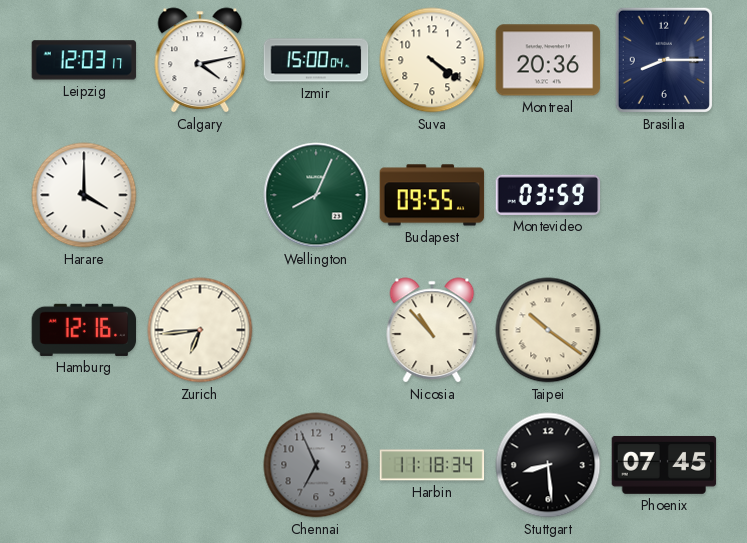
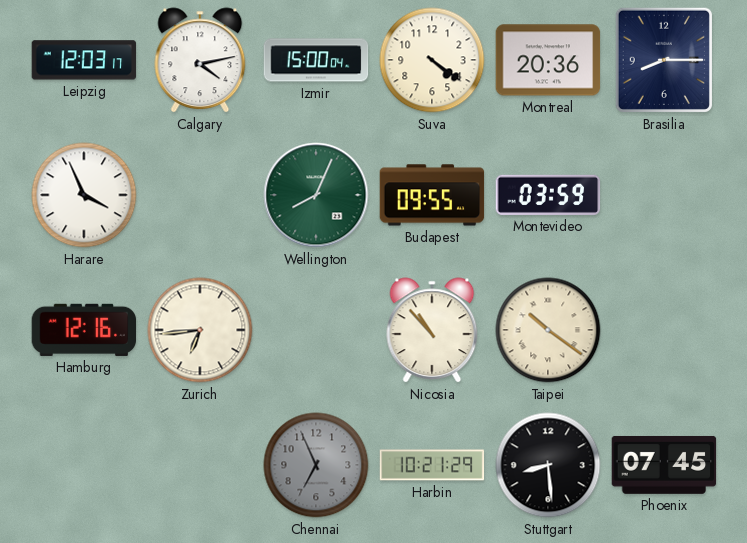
Harare: 4:00 -> 3:56
Harbin: 11:18 -> 10:21
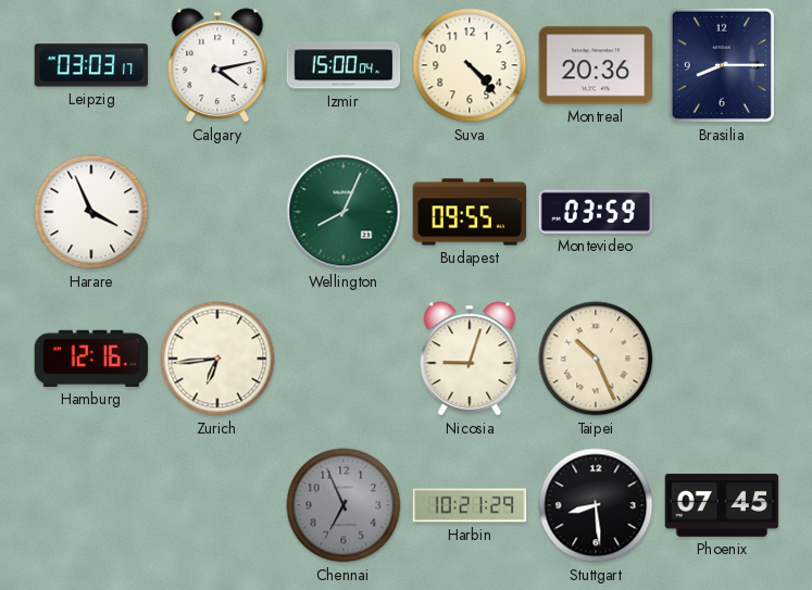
Leipzig: 12:03 -> 03:03
Suva: 4:21 -> 4:23
Nicosia: 10:53 -> 9:03
Taipei: 10:21 -> 10:26
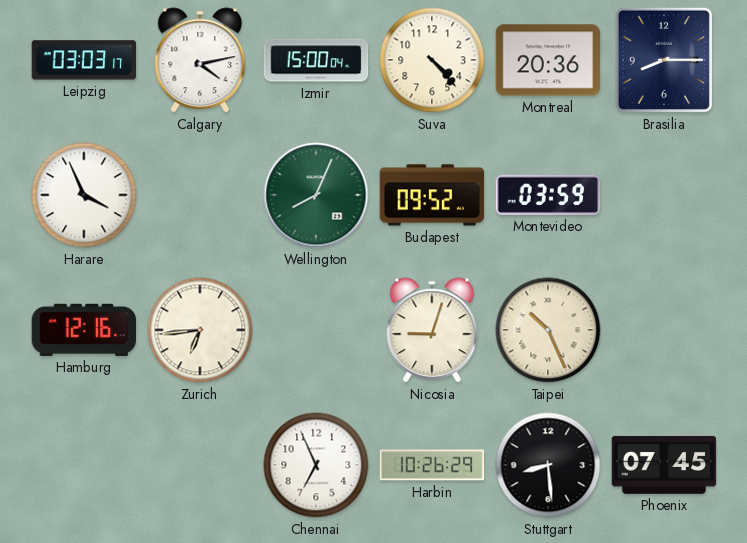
Budapest: 09:55 -> 09:52
Chennai dial: grey -> white
Harbin: 10:21 -> 10:26
